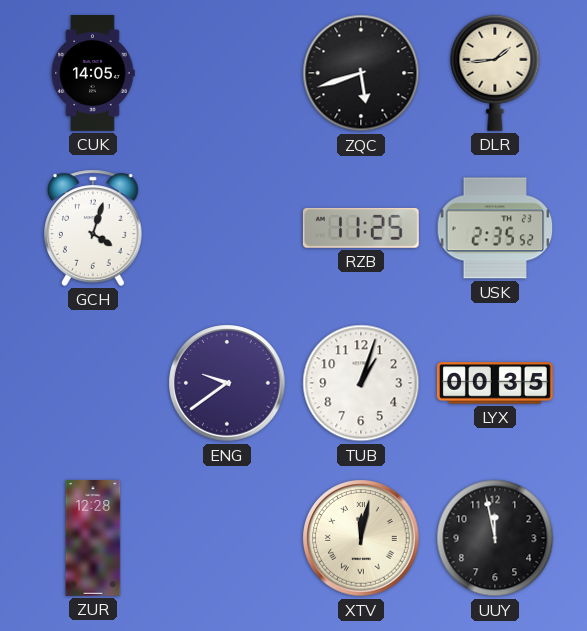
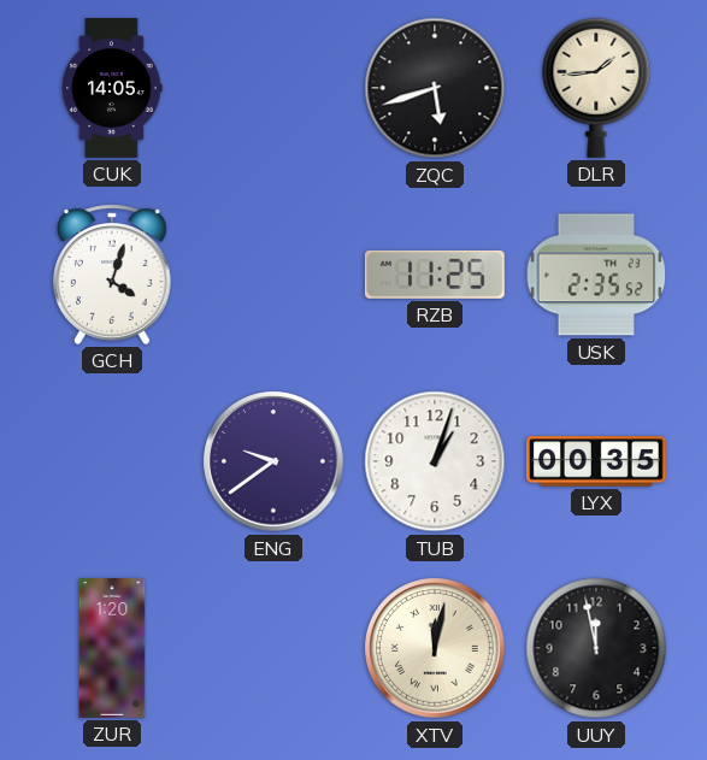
ZUR: 12:28 -> 1:20
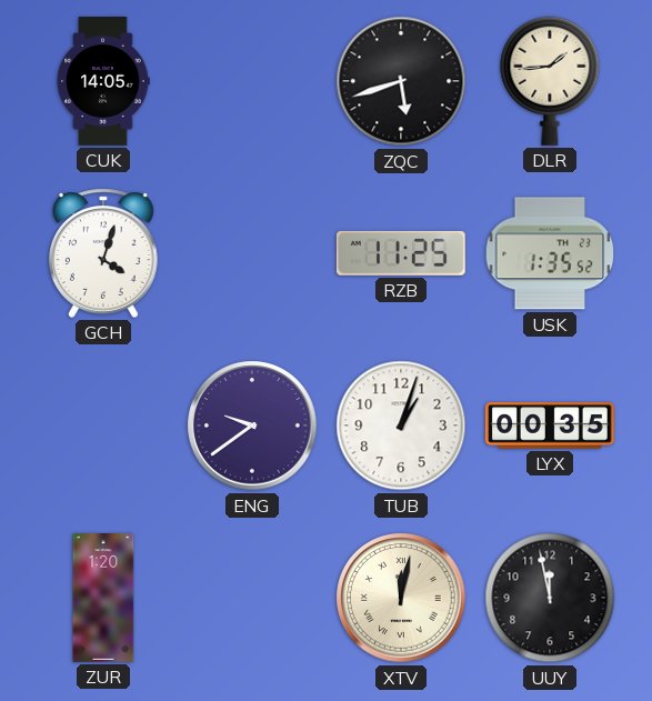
USK: 2:35 -> 1:35
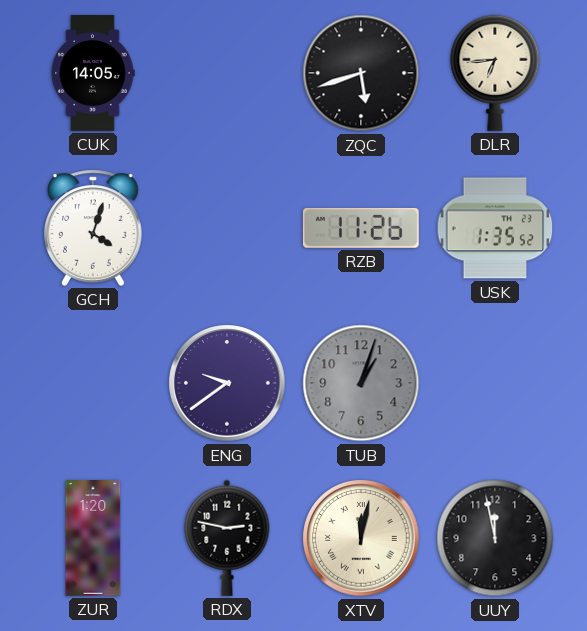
DLR: 1:44 -> 6:44
RZB: 11:25 -> 11:26
TUB dial: white -> grey
LYX: 00:35 -> none
RDX: none -> 2:47
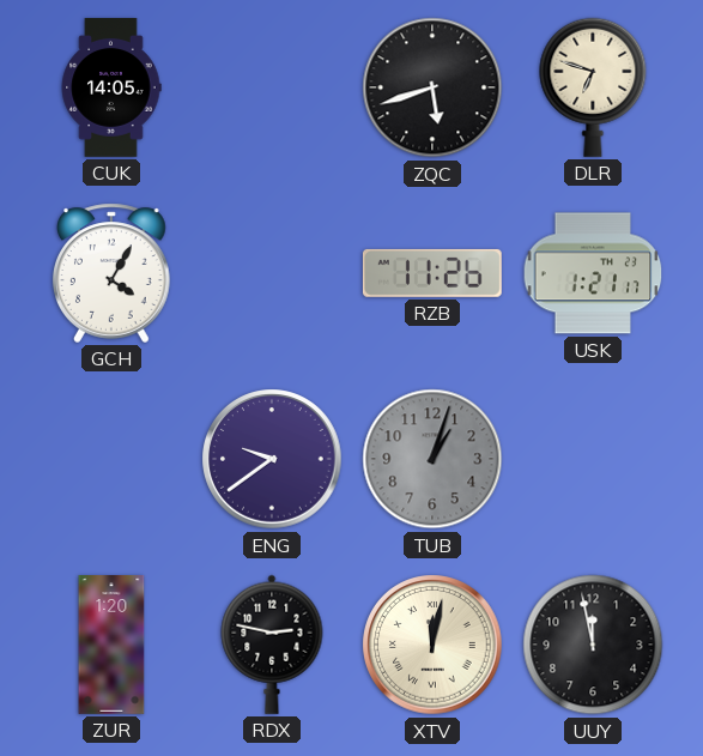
DLR: 6:44 -> 6:48
GCH: 4:03 -> 4:05
USK: 1:35 -> 1:21
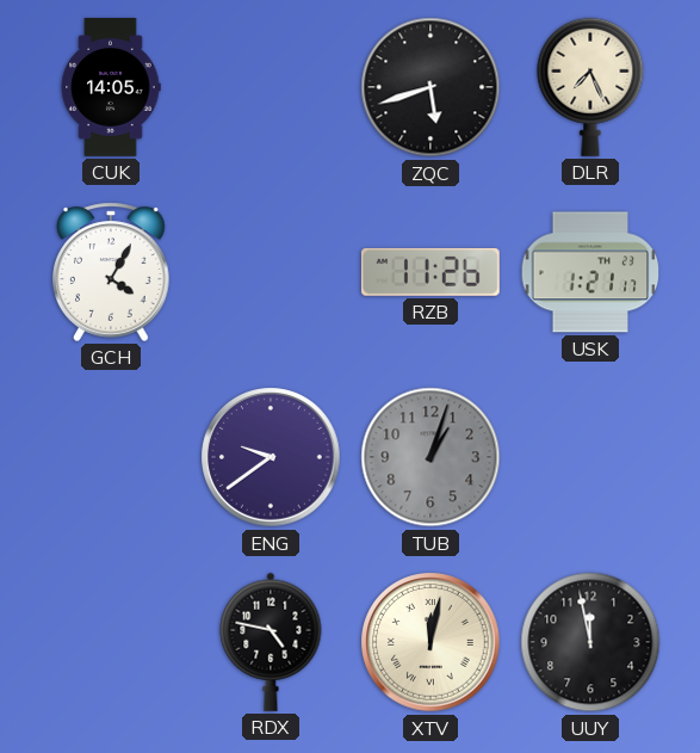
DLR: 6:48 -> 7:26
ZUR: 1:20 -> none
RDX: 2:47 -> 4:47
